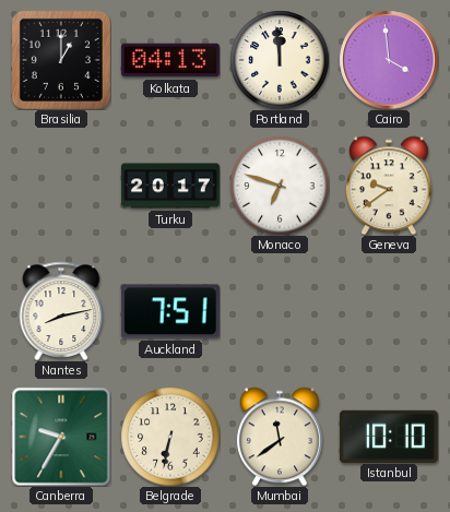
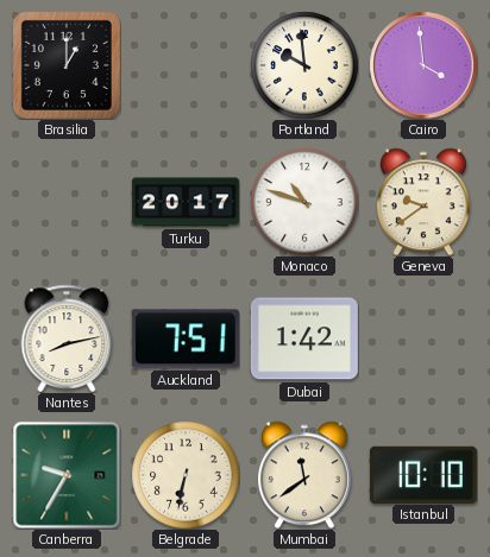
Kolkata: 04:13 -> none
Portland: 11:59 -> 9:59
Monaco: 6:48 -> 10:48
Dubai: none -> 1:42
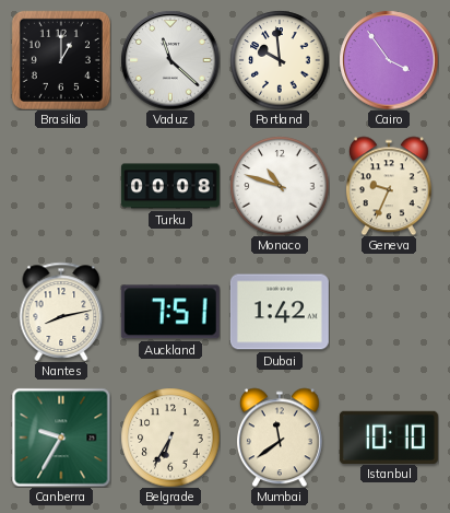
Vaduz: none -> 11:22
Cairo: 3:59 -> 3:54
Turku: 20:17 -> 00:08
Geneva: 9:39 -> 9:34
Belgrade: 6:32 -> 6:35
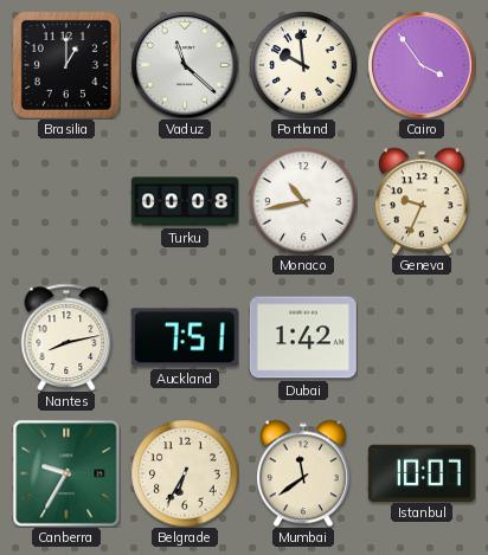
Monaco: 10:48 -> 10:43
Istanbul: 10:10 -> 10:07
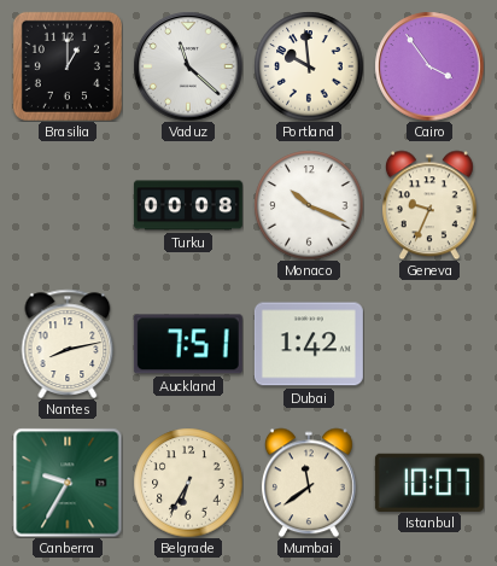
Monaco: 10:43 -> 10:19
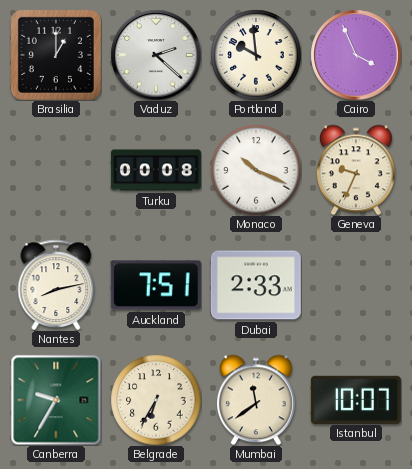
Vaduz: 11:22 -> 2:22
Cairo: 3:54 -> 3:56
Dubai: 1:42 -> 2:33
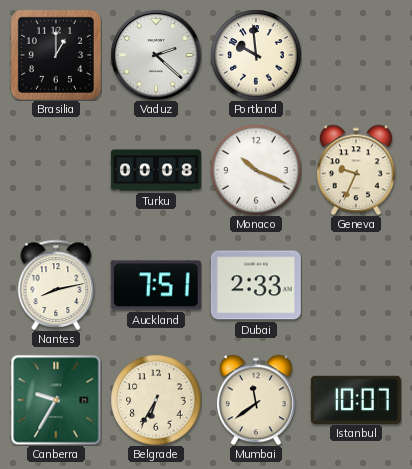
Cairo: 3:56 -> none
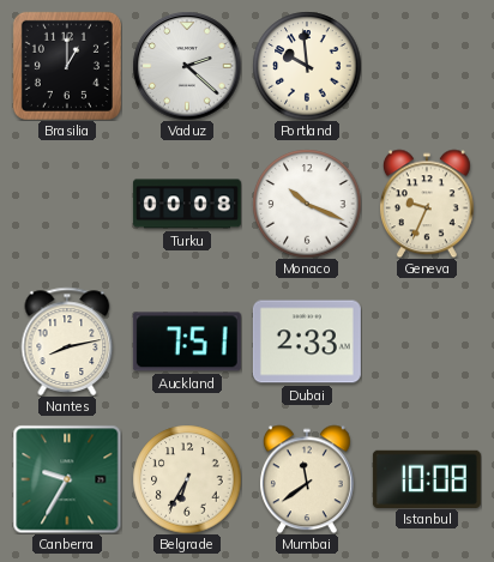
Istanbul: 10:07 -> 10:08
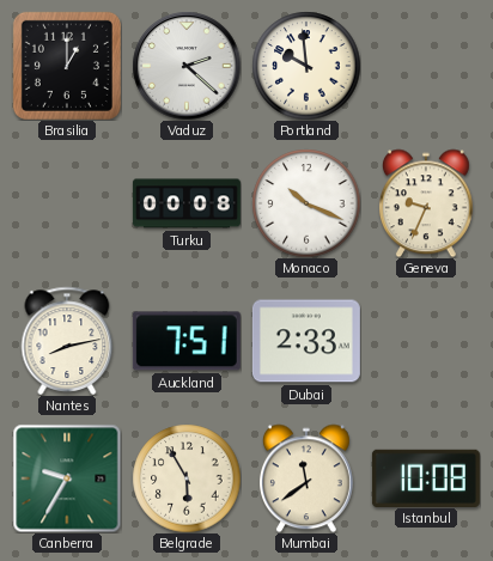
Belgrade: 6:35 -> 5:55
